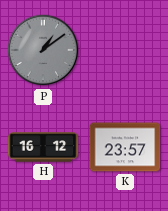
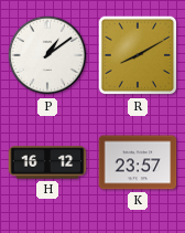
P dial: grey -> white
R: none -> 8:10
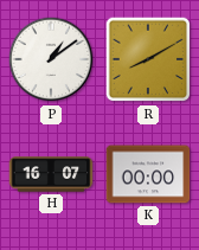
H: 16:12 -> 16:07
K: 23:57 -> 00:00
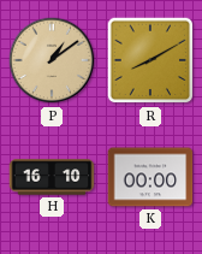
P dial: white -> champagne
H: 16:07 -> 16:10
